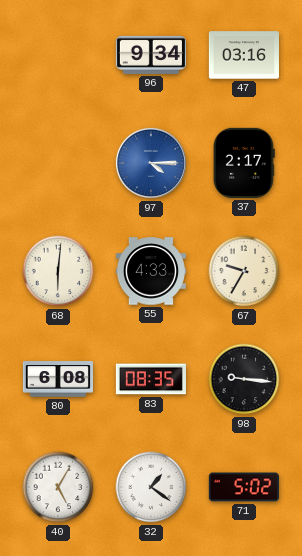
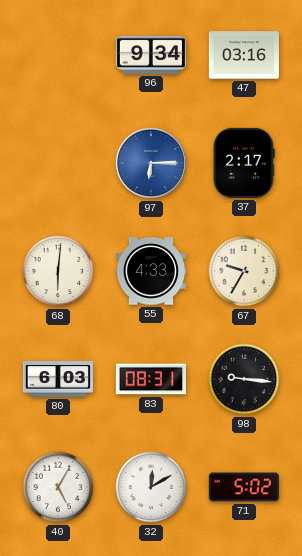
97: 4:15 -> 6:15
80: 6:08 -> 6:03
83: 08:35 -> 08:31
32: 1:21 -> 12:10
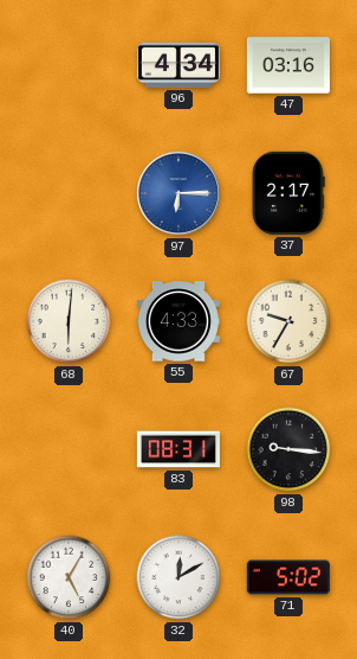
96: 9:34 -> 4:34
80: 6:03 -> none
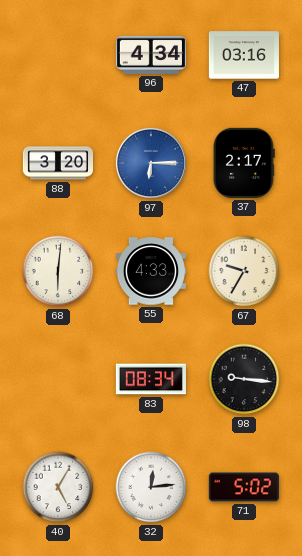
88: none -> 3:20
83: 08:31 -> 08:34
32: 12:10 -> 12:14
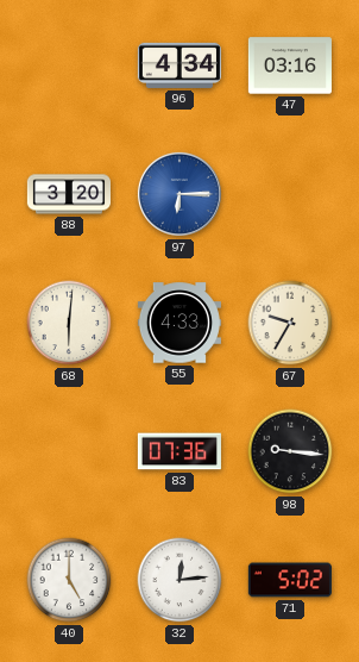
37: 2:17 -> none
83: 08:34 -> 07:36
40: 5:05 -> 5:00
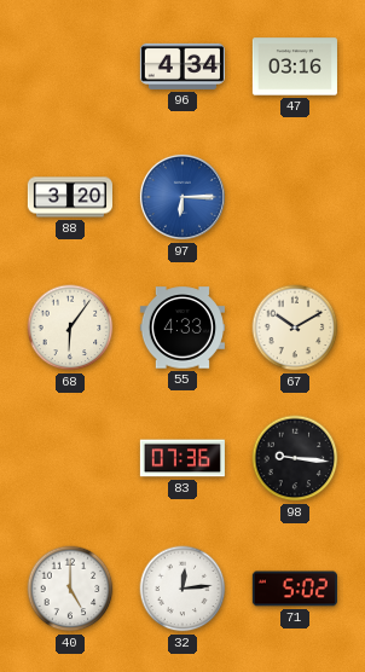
68: 6:01 -> 6:06
67: 9:35 -> 10:10
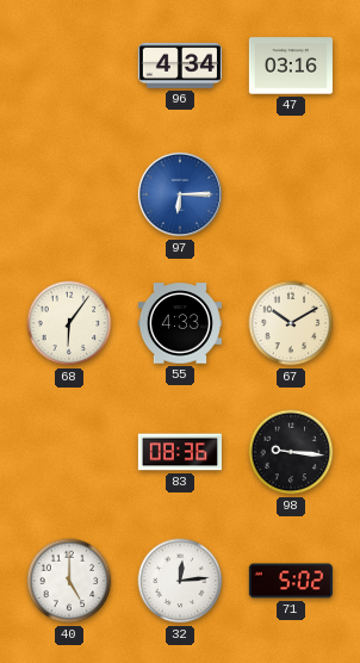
88: 3:20 -> none
83: 07:36 -> 08:36
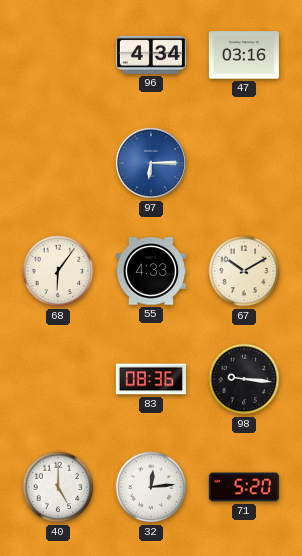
71: 5:02 -> 5:20
